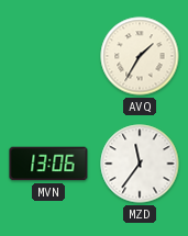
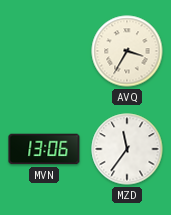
AVQ: 1:35 -> 3:35
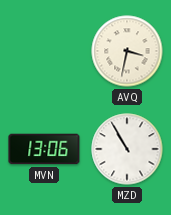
AVQ: 3:35 -> 3:32
MZD: 11:36 -> 10:55
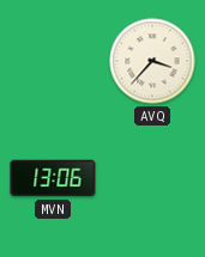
AVQ: 3:32 -> 3:37
MZD: 10:55 -> none
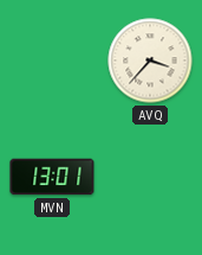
MVN: 13:06 -> 13:01
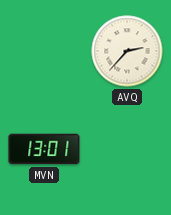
AVQ: 3:37 -> 2:37
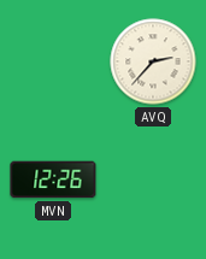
MVN: 13:01 -> 12:26
